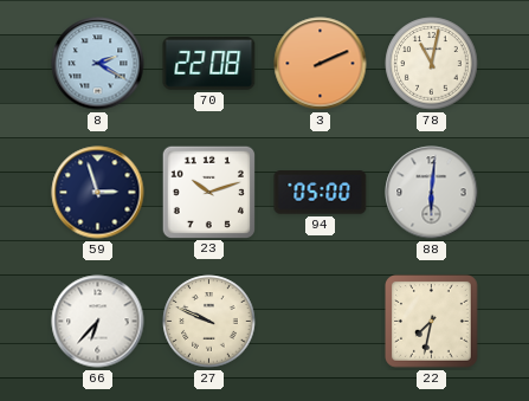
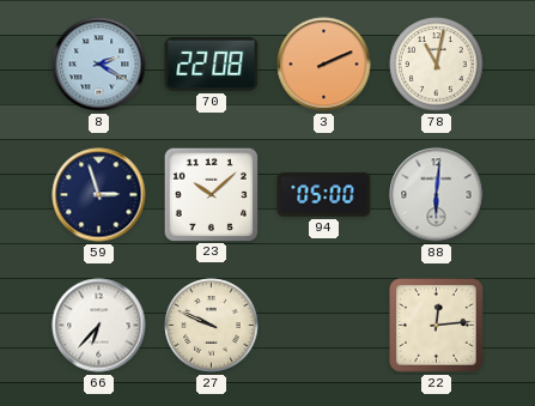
23: 10:12 -> 10:08
22: 7:32 -> 12:14
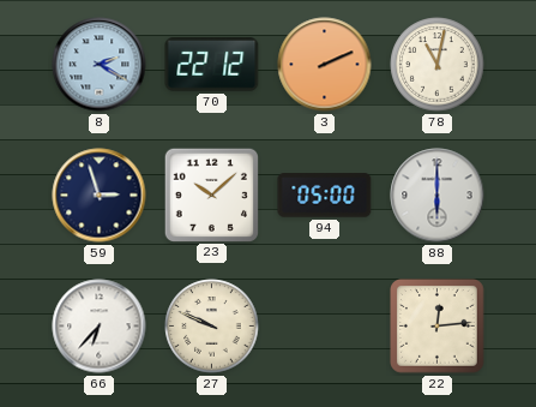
70: 22:08 -> 22:12
88: 6:01 -> 6:00
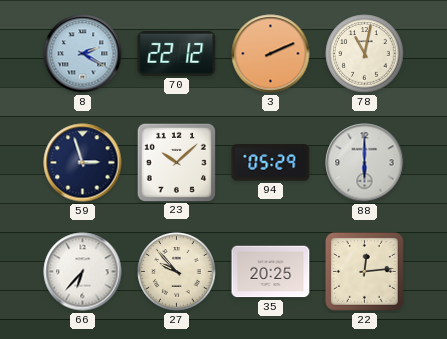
94: 05:00 -> 05:29
27: 9:49 -> 9:53
35: none -> 20:25
